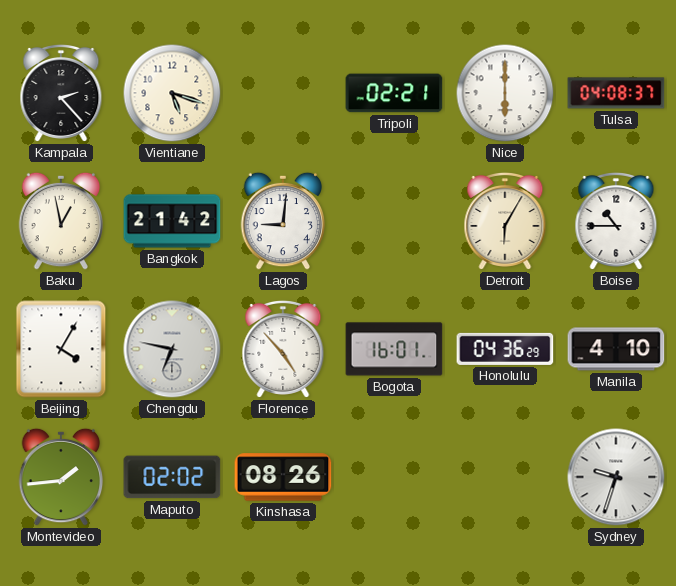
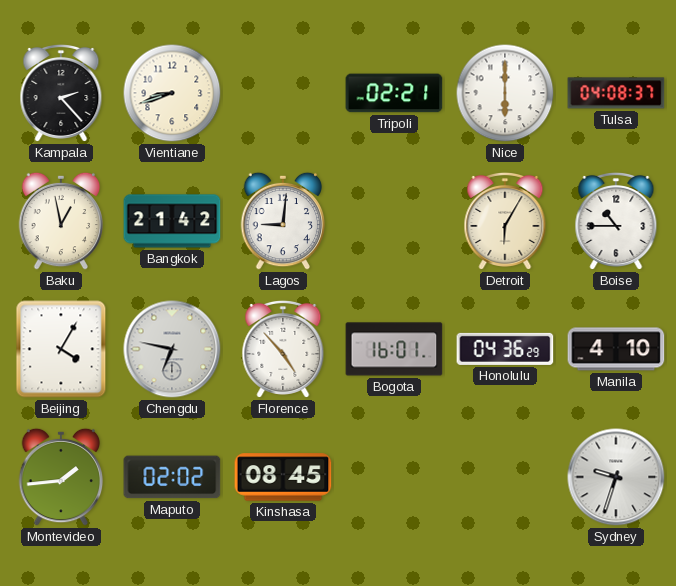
Vientiane: 5:18 -> 8:42
Kinshasa: 08:26 -> 08:45
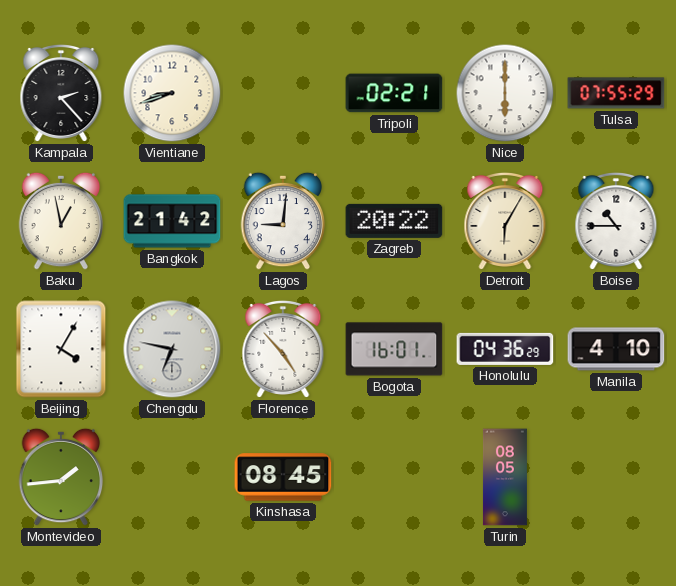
Tulsa: 04:08 -> 07:55
Zagreb: none -> 20:22
Maputo: 02:02 -> none
Turin: none -> 08:05
Sydney: 9:33 -> none
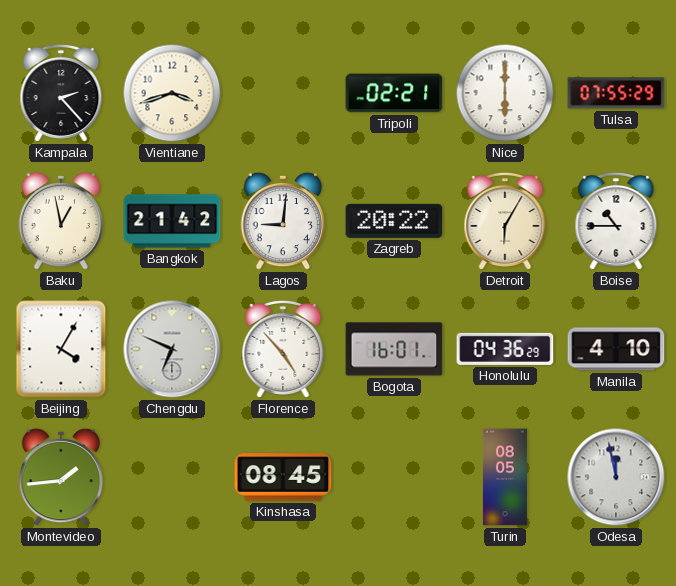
Vientiane: 8:42 -> 3:42
Chengdu: 6:47 -> 6:49
Odesa: none -> 11:58
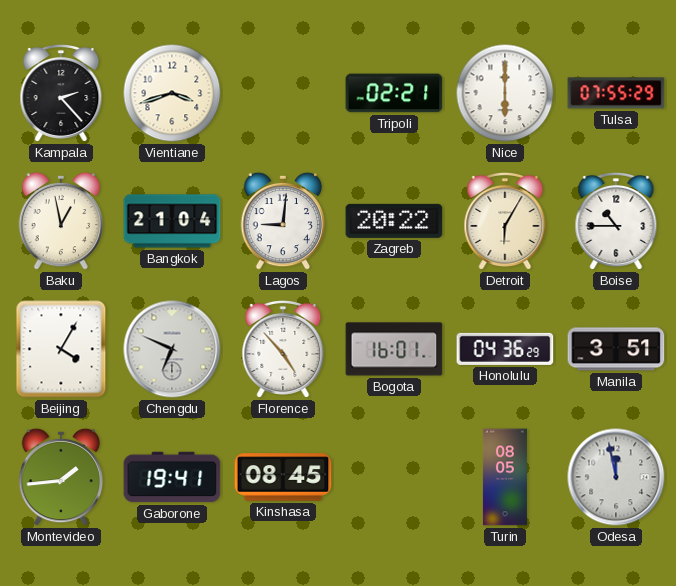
Bangkok: 21:42 -> 21:04
Manila: 4:10 -> 3:51
Gaborone: none -> 19:41
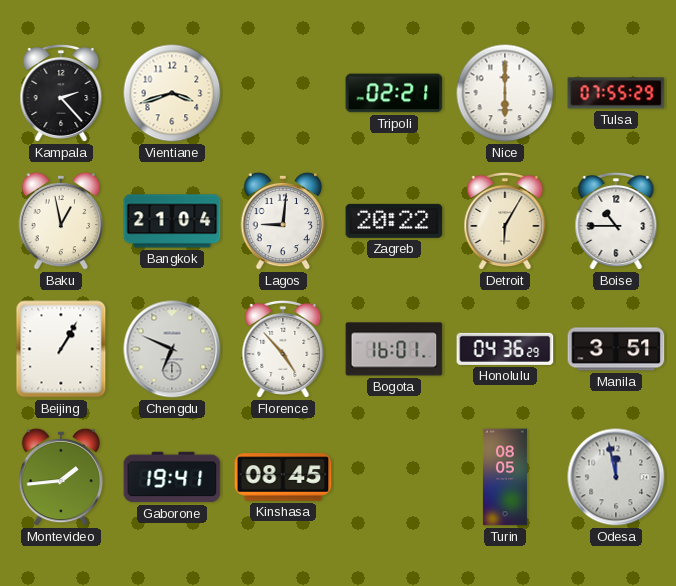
Beijing: 4:05 -> 1:05
